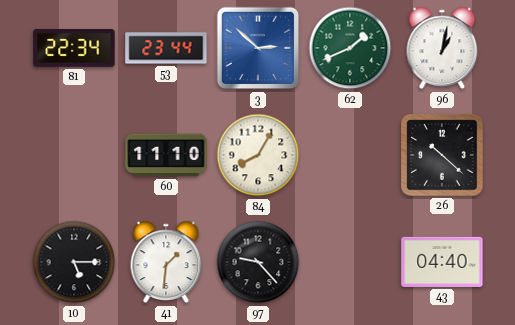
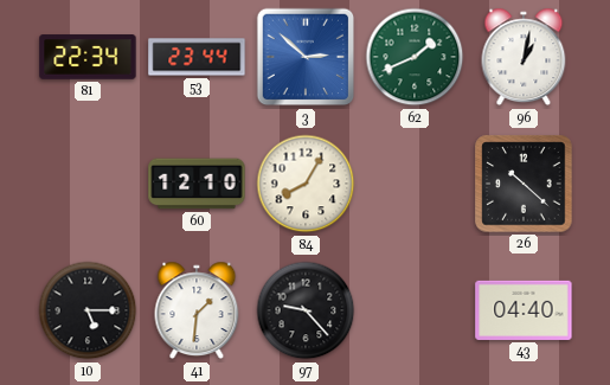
60: 11:10 -> 12:10
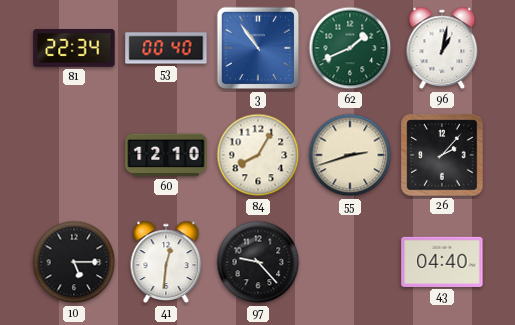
53: 23:44 -> 00:40
3: 2:52 -> 10:54
55: none -> 2:42
26: 10:22 -> 2:07
41: 1:31 -> 12:31
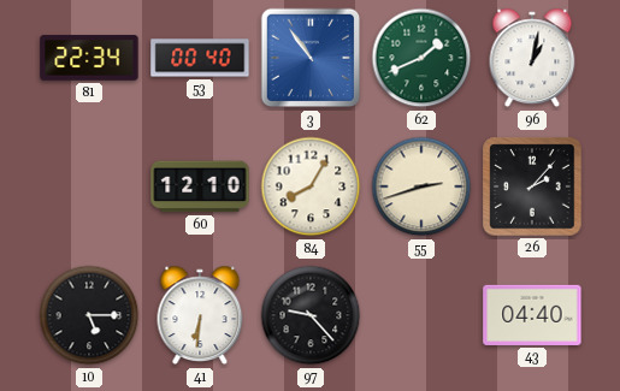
41: 12:31 -> 6:31
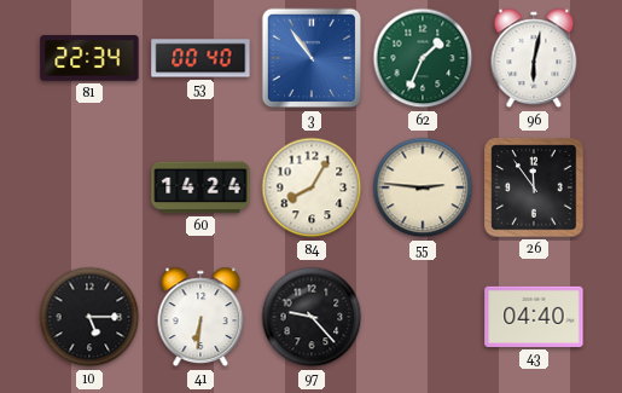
62: 1:41 -> 1:34
96: 1:02 -> 6:02
60: 12:10 -> 14:24
55: 2:42 -> 2:46
26: 2:07 -> 11:54
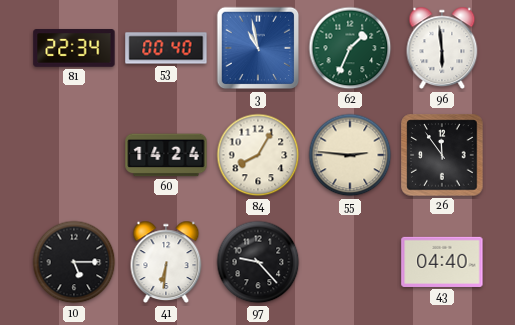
3: 10:54 -> 10:58
96: 6:02 -> 5:59
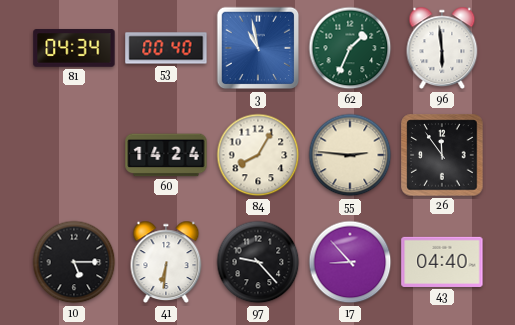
81: 22:34 -> 04:34
17: none -> 8:53
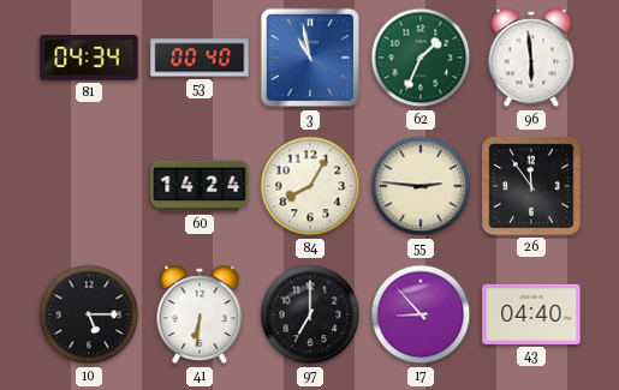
97: 9:23 -> 7:00
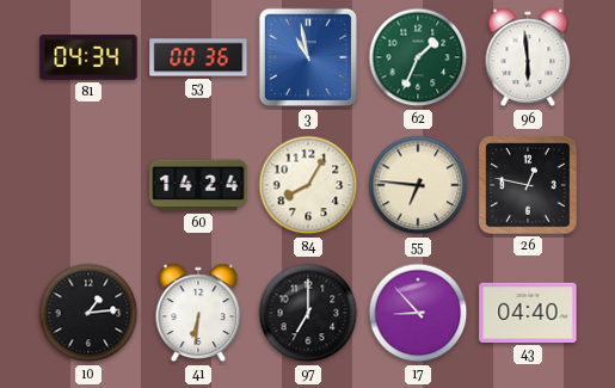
53: 00:40 -> 00:36
55: 2:46 -> 6:46
26: 11:54 -> 12:47
10: 5:15 -> 1:14
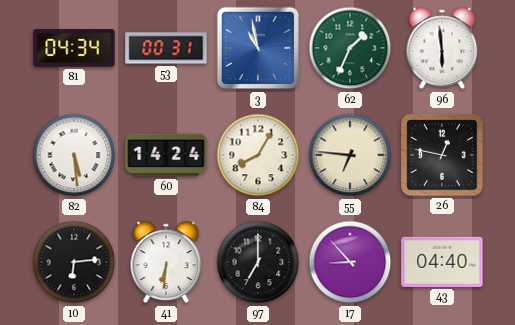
53: 00:36 -> 00:31
82: none -> 5:29
10: 1:14 -> 6:14
